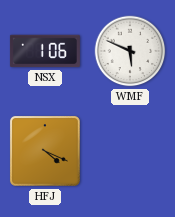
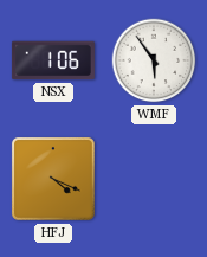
WMF: 5:49 -> 5:54
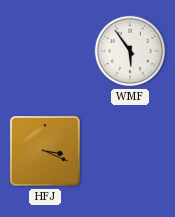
NSX: 1:06 -> none
HFJ: 4:19 -> 3:19
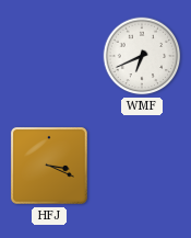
WMF: 5:54 -> 6:41
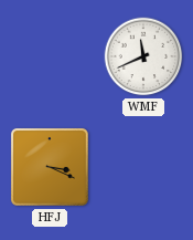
WMF: 6:41 -> 11:41
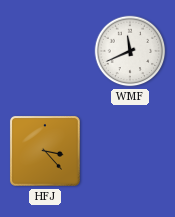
HFJ: 3:19 -> 3:23
